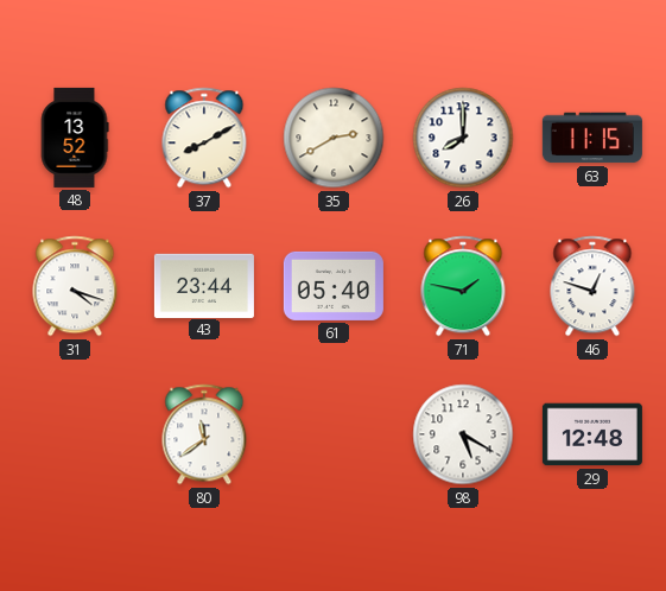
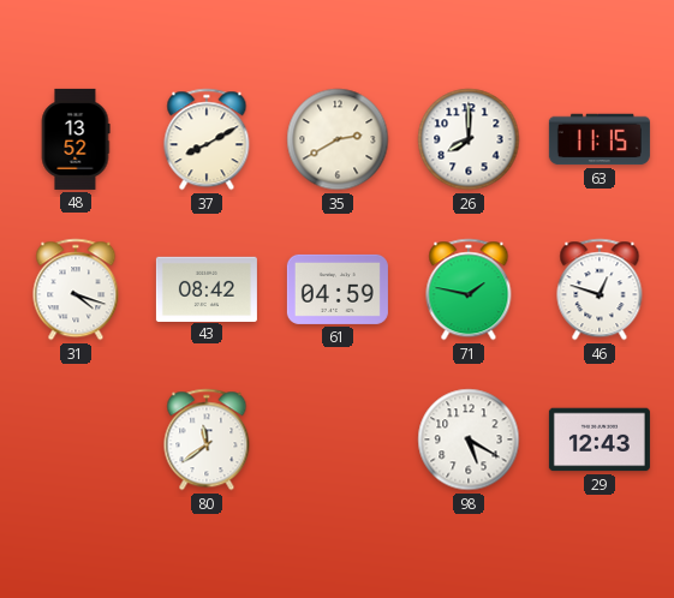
43: 23:44 -> 08:42
61: 05:40 -> 04:59
29: 12:48 -> 12:43
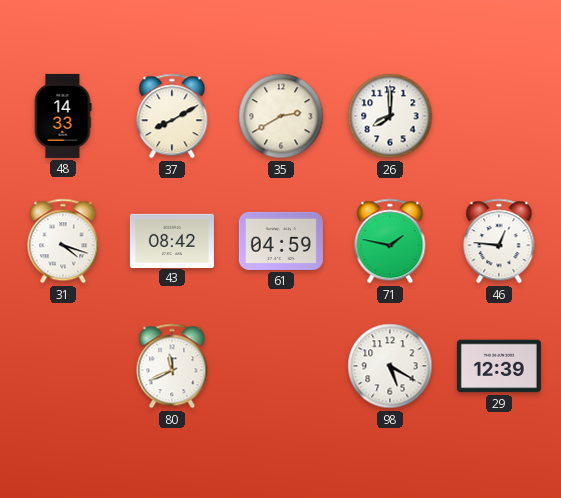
48: 13:52 -> 14:33
63: 11:15 -> none
46: 12:48 -> 12:46
80: 11:39 -> 11:41
29: 12:43 -> 12:39
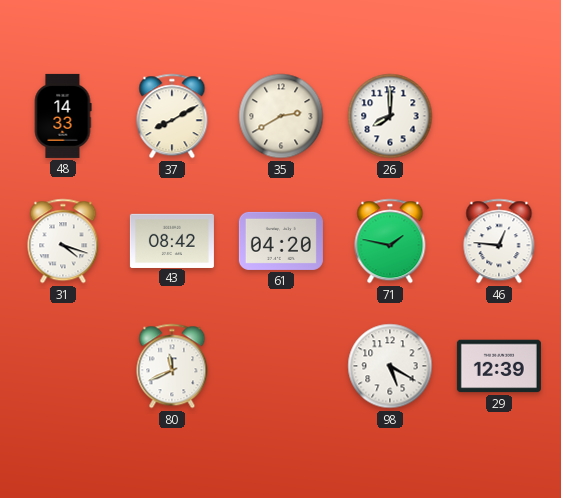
61: 04:59 -> 04:20
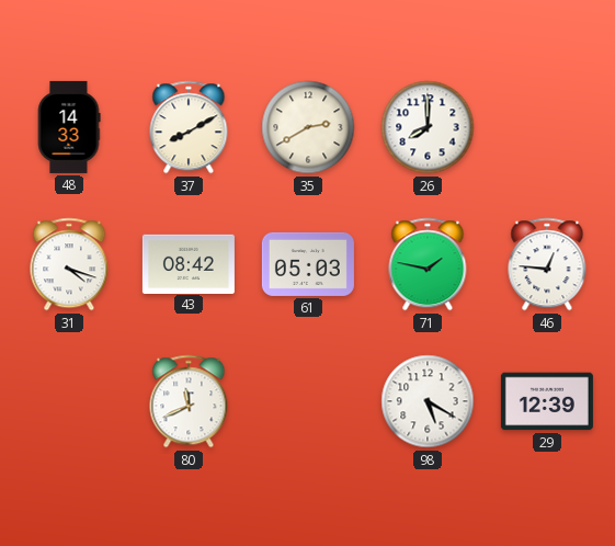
61: 04:20 -> 05:03
